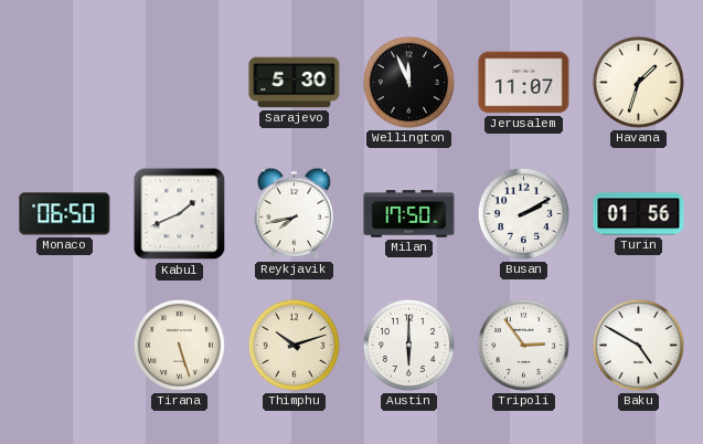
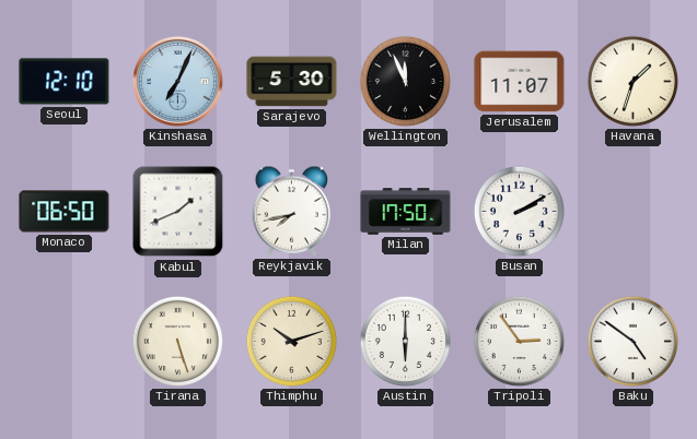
Seoul: none -> 12:10
Kinshasa: none -> 7:04
Turin: 01:56 -> none
Baku: 4:50 -> 4:51
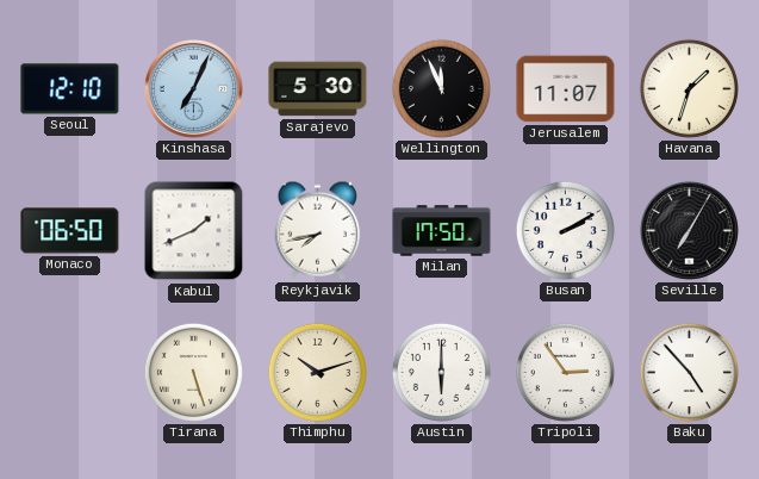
Seville: none -> 7:05
Baku: 4:51 -> 4:53
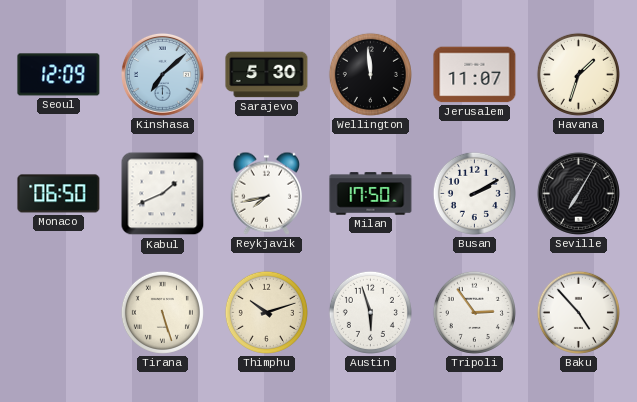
Seoul: 12:10 -> 12:09
Kinshasa: 7:04 -> 7:08
Wellington: 11:56 -> 11:59
Austin: 6:00 -> 5:57
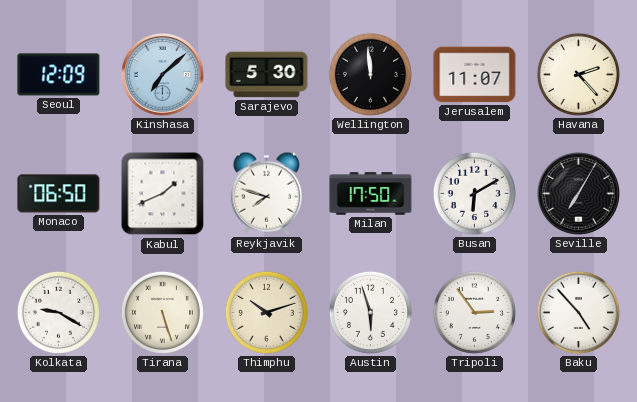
Havana: 1:33 -> 2:23
Reykjavik: 7:43 -> 7:48
Busan: 2:10 -> 6:10
Kolkata: none -> 9:20
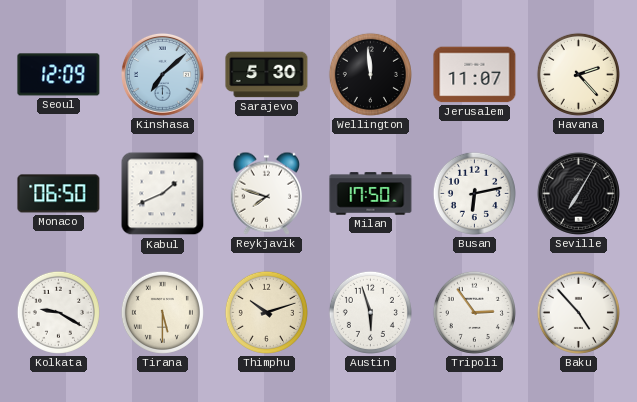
Busan: 6:10 -> 6:13
Tirana: 5:27 -> 5:30
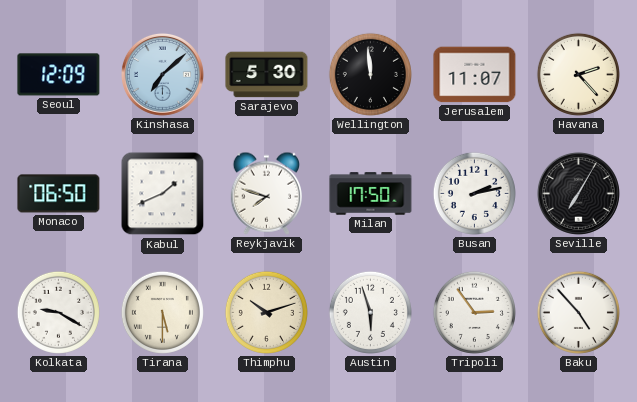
Busan: 6:13 -> 2:13
